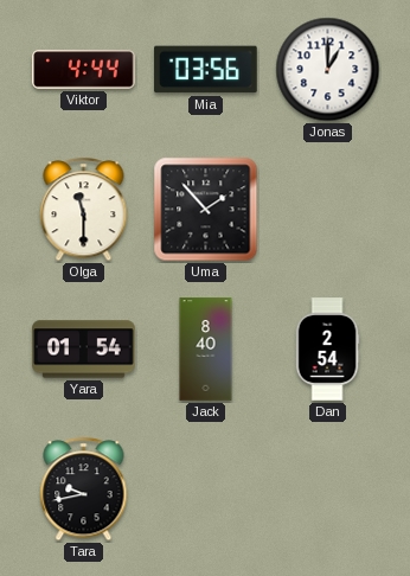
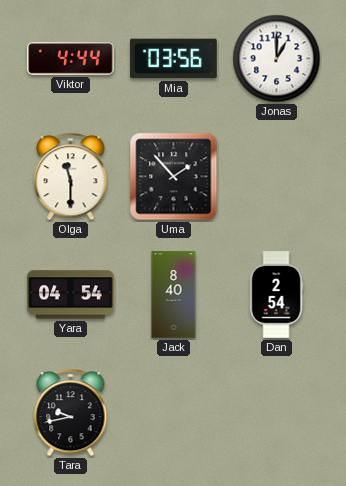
Yara: 01:54 -> 04:54
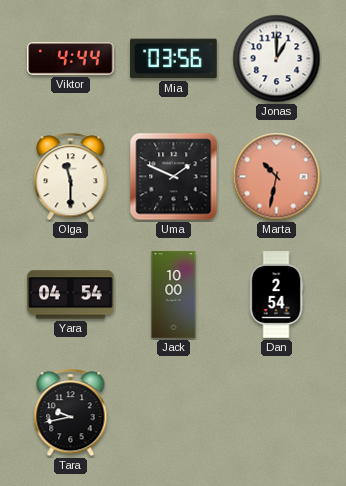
Uma: 1:53 -> 1:49
Marta: none -> 10:32
Jack: 8:40 -> 10:00
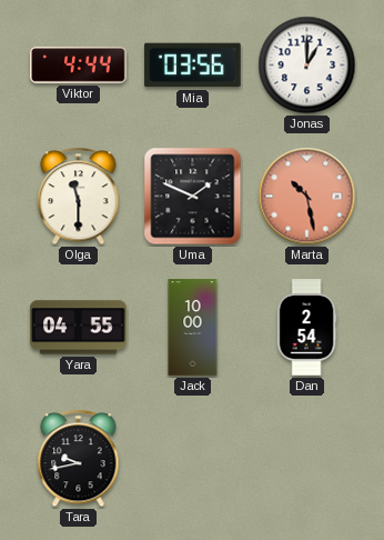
Marta: 10:32 -> 10:28
Yara: 04:54 -> 04:55
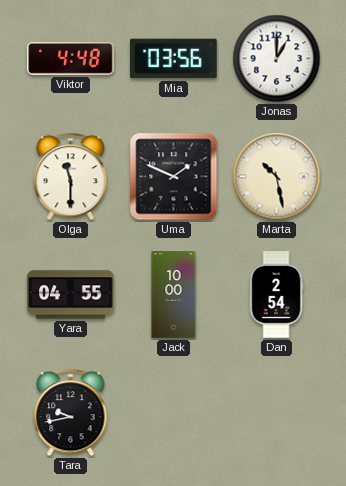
Viktor: 4:44 -> 4:48
Marta dial: salmon -> cream
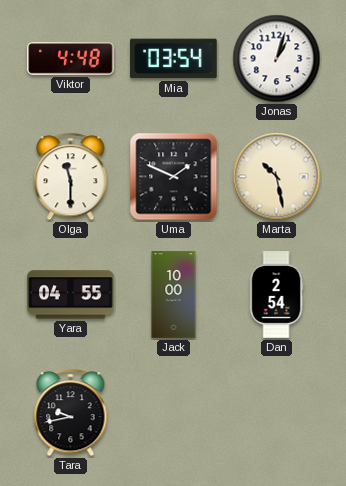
Mia: 03:56 -> 03:54
Jonas: 1:00 -> 1:03
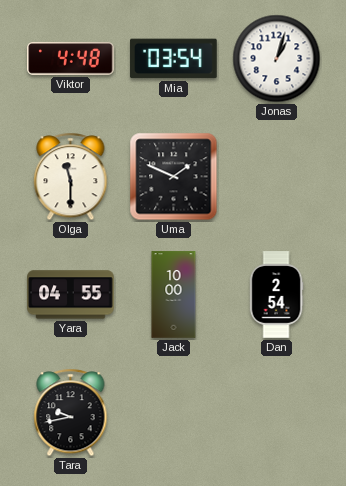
Marta: 10:28 -> none
